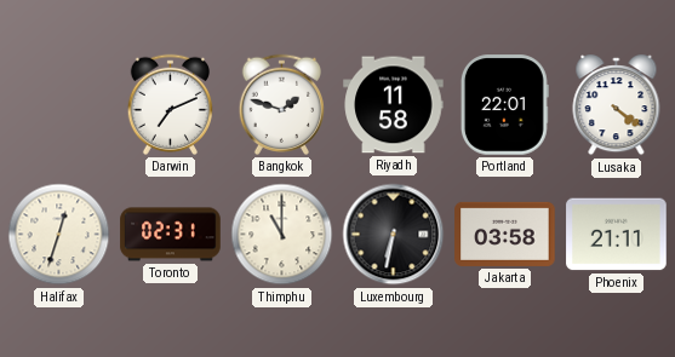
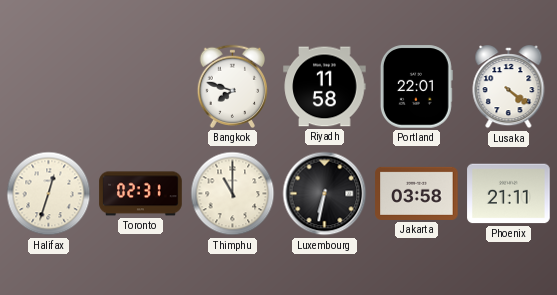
Darwin: 7:11 -> none
Bangkok: 1:48 -> 7:48
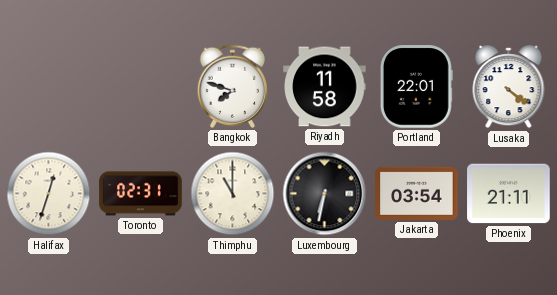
Jakarta: 03:58 -> 03:54
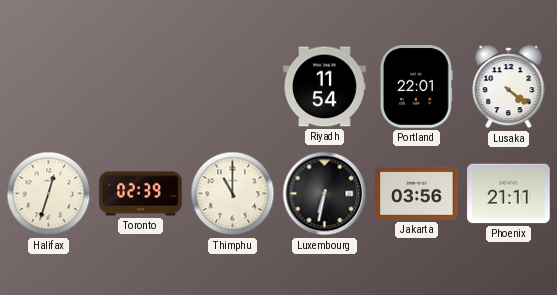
Bangkok: 7:48 -> none
Riyadh: 11:58 -> 11:54
Toronto: 02:31 -> 02:39
Jakarta: 03:54 -> 03:56
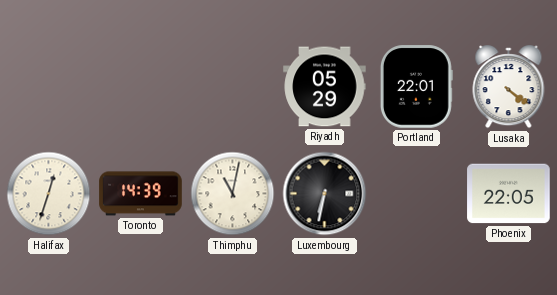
Riyadh: 11:54 -> 05:29
Toronto: 02:39 -> 14:39
Thimphu: 11:00 -> 11:02
Jakarta: 03:56 -> none
Phoenix: 21:11 -> 22:05
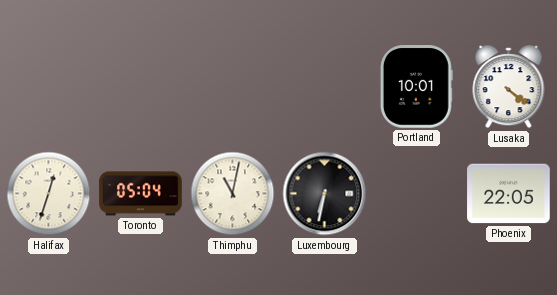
Riyadh: 05:29 -> none
Portland: 22:01 -> 10:01
Toronto: 14:39 -> 05:04
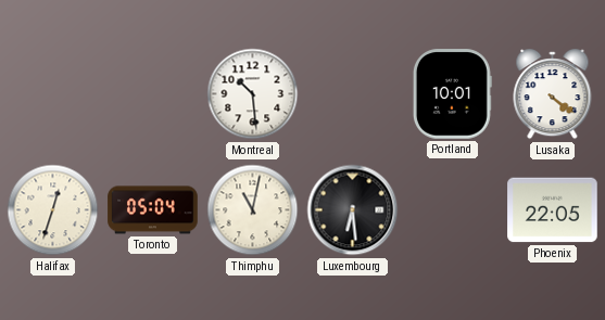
Montreal: none -> 10:29
Luxembourg: 6:32 -> 6:29
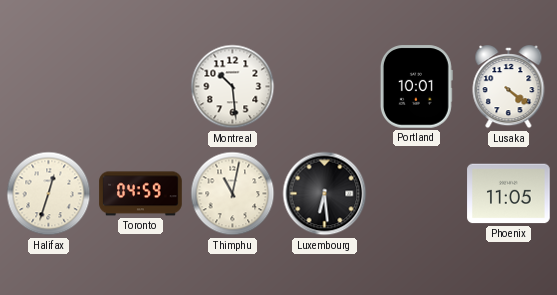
Toronto: 05:04 -> 04:59
Phoenix: 22:05 -> 11:05
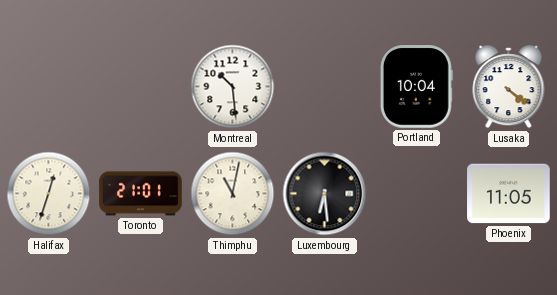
Portland: 10:01 -> 10:04
Toronto: 04:59 -> 21:01
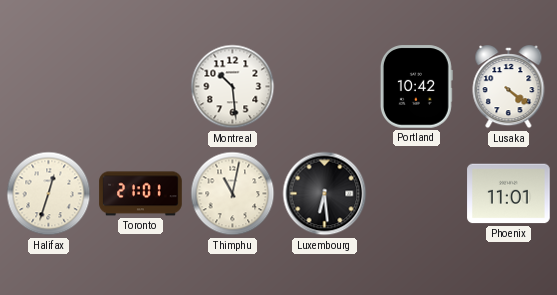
Portland: 10:04 -> 10:42
Phoenix: 11:05 -> 11:01
